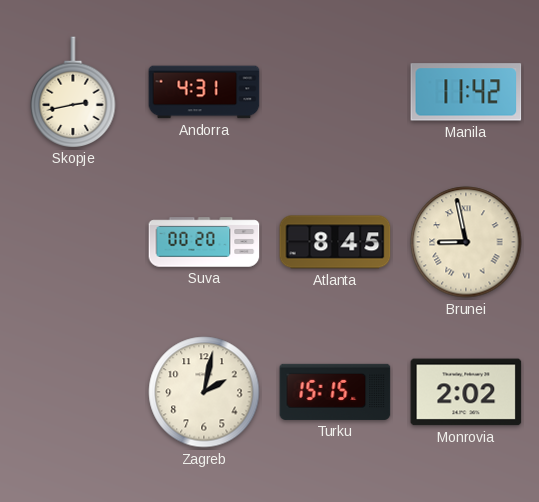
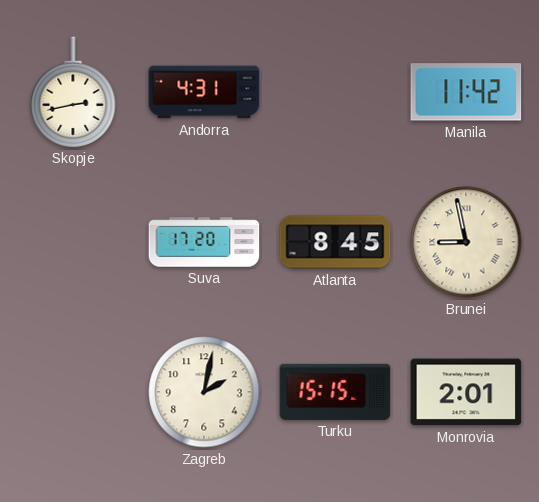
Suva: 00:20 -> 17:20
Monrovia: 2:02 -> 2:01
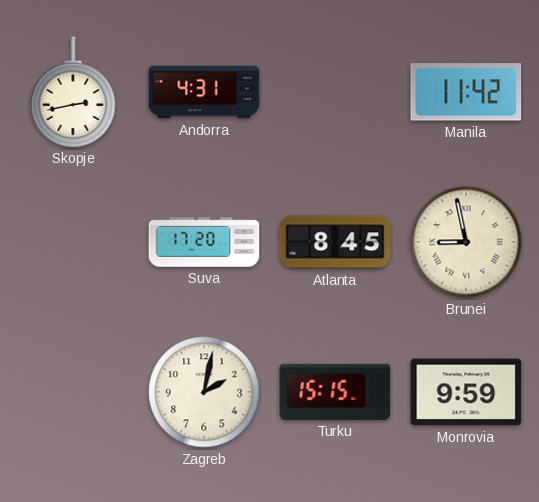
Monrovia: 2:01 -> 9:59
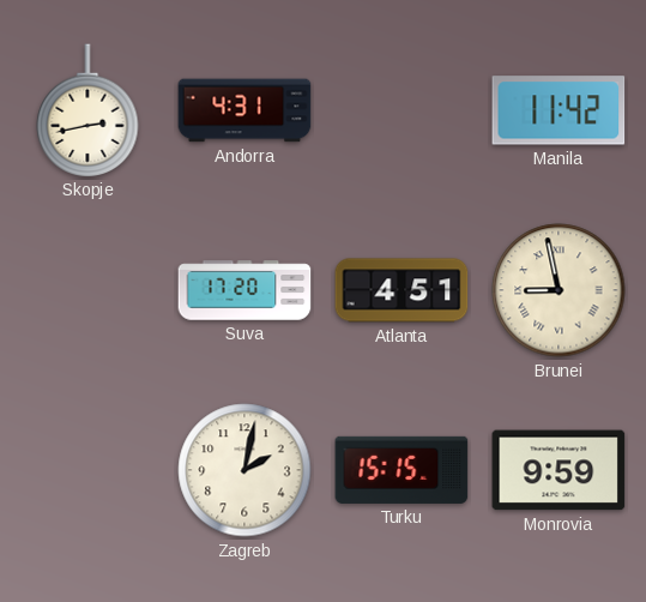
Atlanta: 8:45 -> 4:51
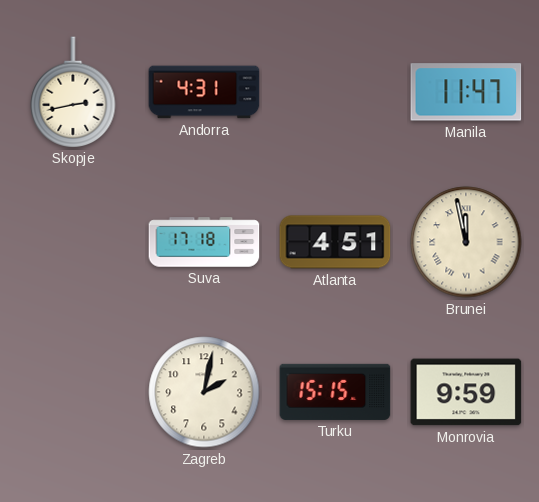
Manila: 11:42 -> 11:47
Suva: 17:20 -> 17:18
Brunei: 8:58 -> 11:58
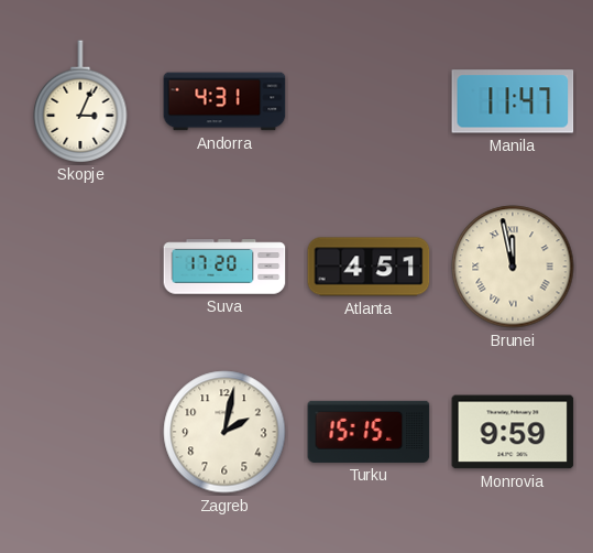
Skopje: 2:43 -> 3:04
Suva: 17:18 -> 17:20
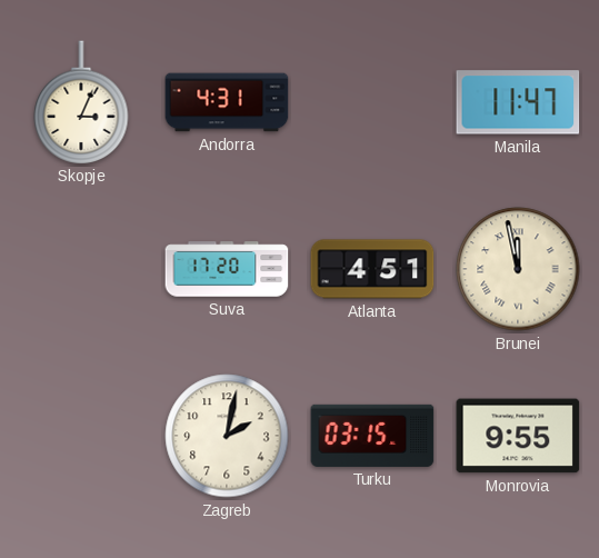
Turku: 15:15 -> 03:15
Monrovia: 9:59 -> 9:55
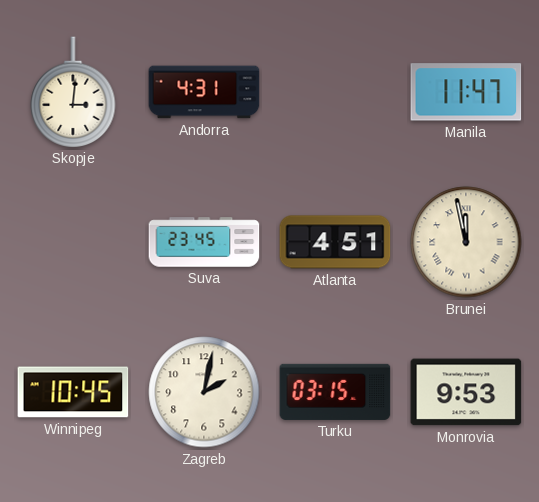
Skopje: 3:04 -> 3:01
Suva: 17:20 -> 23:45
Winnipeg: none -> 10:45
Monrovia: 9:55 -> 9:53
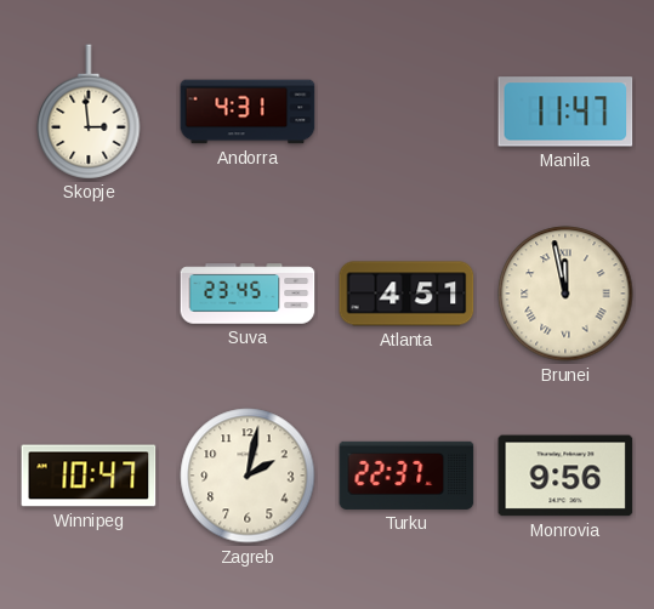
Skopje: 3:01 -> 2:59
Winnipeg: 10:45 -> 10:47
Turku: 03:15 -> 22:37
Monrovia: 9:53 -> 9:56
